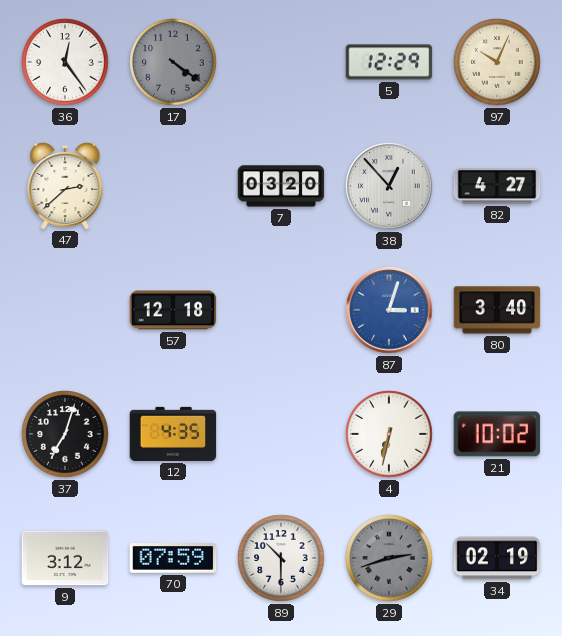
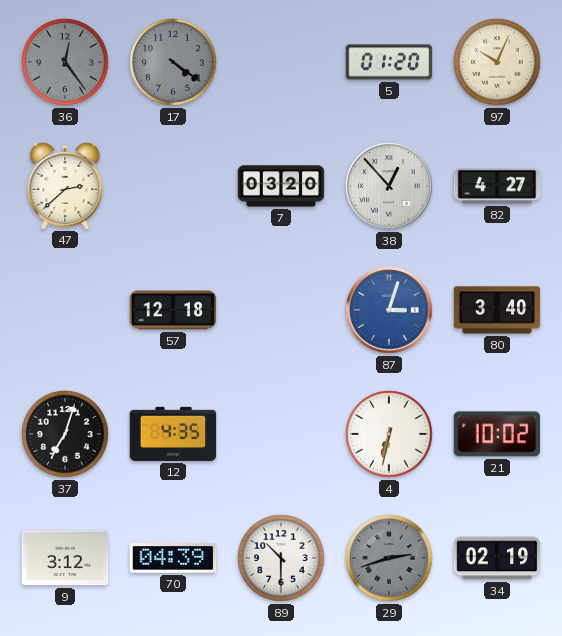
36 dial: white -> grey
5: 12:29 -> 01:20
70: 07:59 -> 04:39
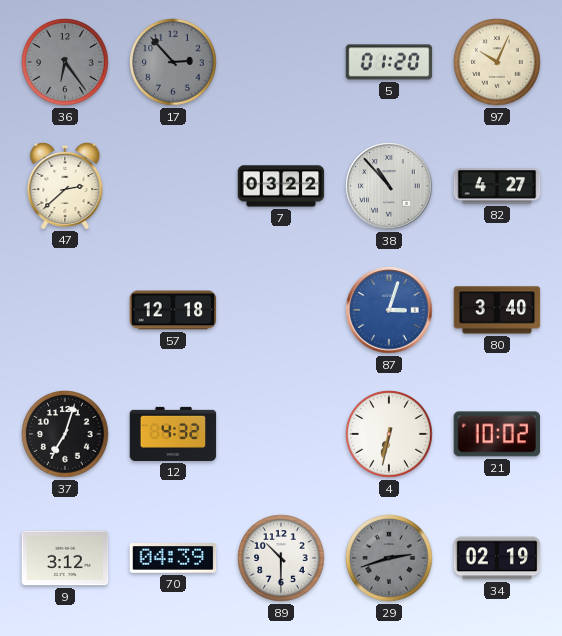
36: 12:24 -> 6:24
17: 4:21 -> 2:53
7: 03:20 -> 03:22
38: 12:53 -> 10:53
12: 4:35 -> 4:32
